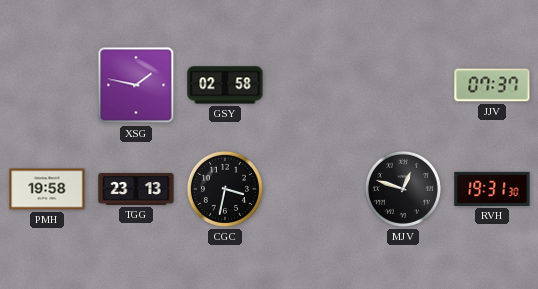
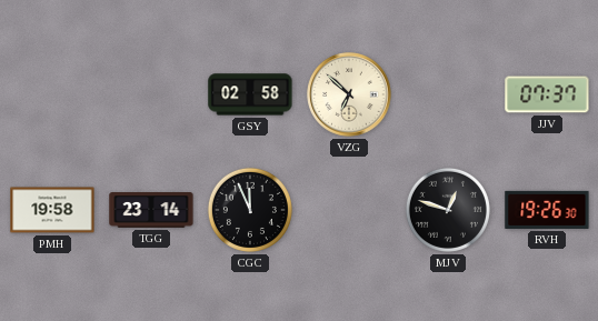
XSG: 1:47 -> none
VZG: none -> 6:52
TGG: 23:13 -> 23:14
CGC: 3:32 -> 11:56
RVH: 19:31 -> 19:26
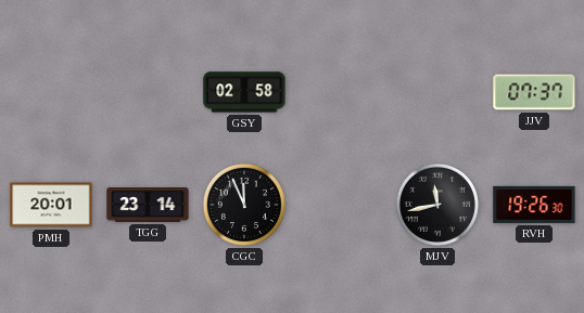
VZG: 6:52 -> none
PMH: 19:58 -> 20:01
MJV: 12:48 -> 11:43
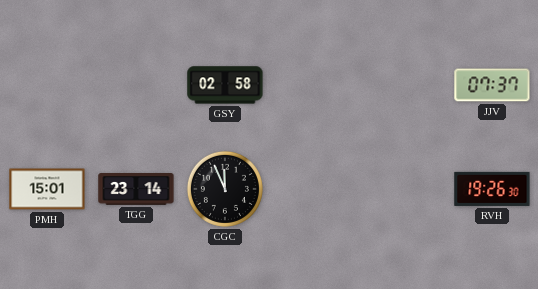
PMH: 20:01 -> 15:01
MJV: 11:43 -> none
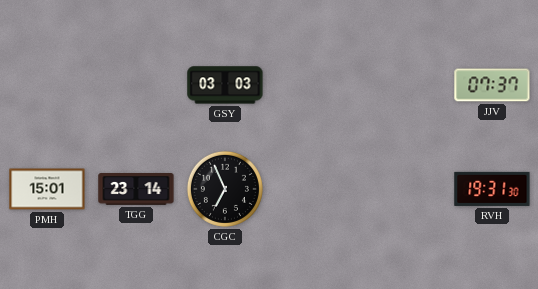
GSY: 02:58 -> 03:03
CGC: 11:56 -> 6:56
RVH: 19:26 -> 19:31
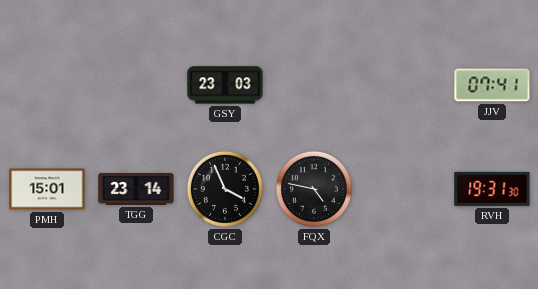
GSY: 03:03 -> 23:03
JJV: 07:37 -> 07:41
CGC: 6:56 -> 3:56
FQX: none -> 4:47
